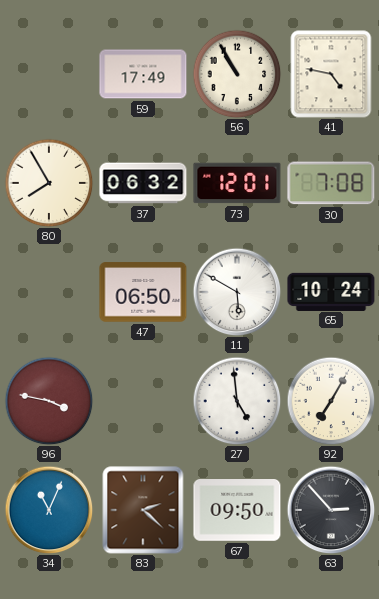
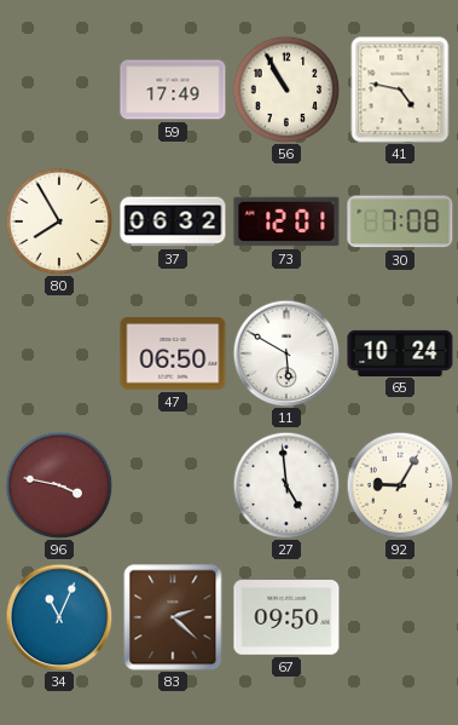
92: 7:05 -> 9:05
63: 2:53 -> none
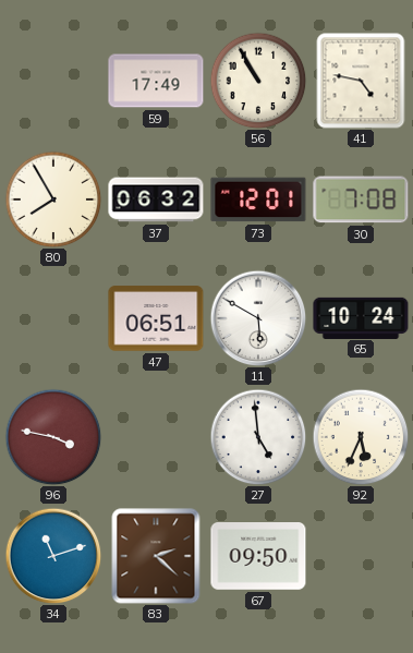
47: 06:50 -> 06:51
92: 9:05 -> 5:34
34: 11:04 -> 11:12
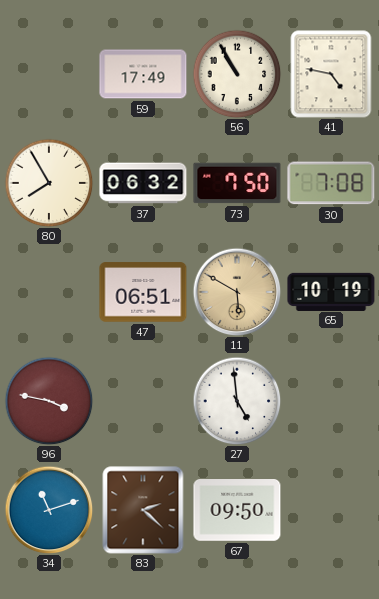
73: 12:01 -> 7:50
11 dial: white -> champagne
65: 10:24 -> 10:19
92: 5:34 -> none
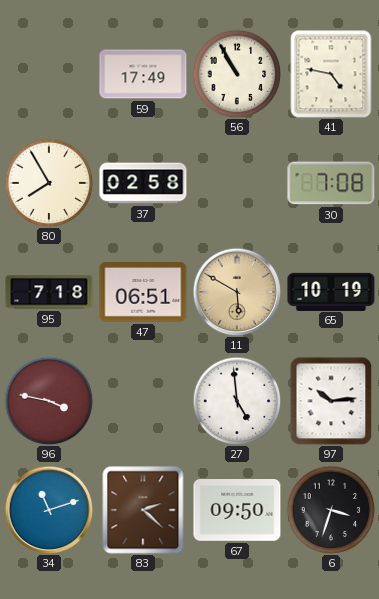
37: 06:32 -> 02:58
73: 7:50 -> none
95: none -> 7:18
97: none -> 10:14
6: none -> 3:33
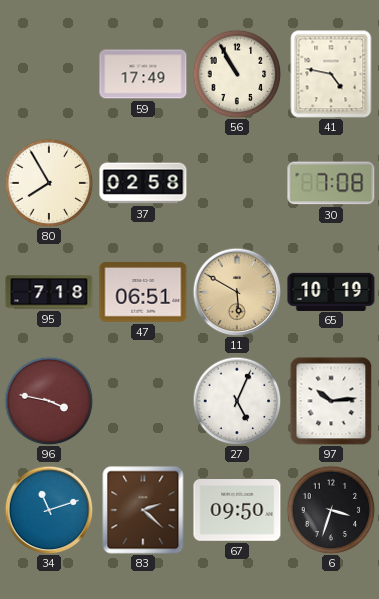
27: 4:59 -> 5:04
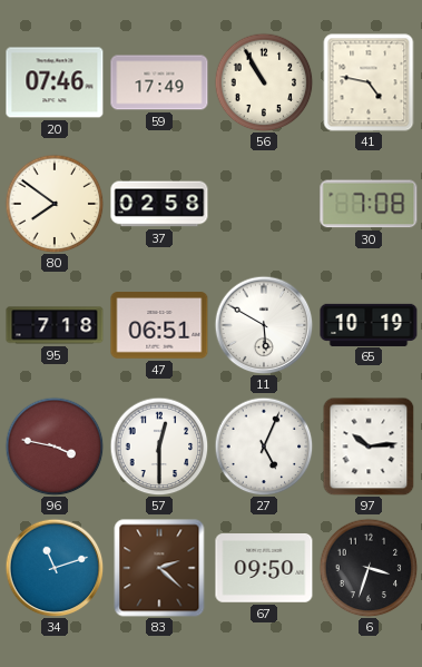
20: none -> 07:46
80: 7:55 -> 7:51
11 dial: champagne -> white
57: none -> 12:30
